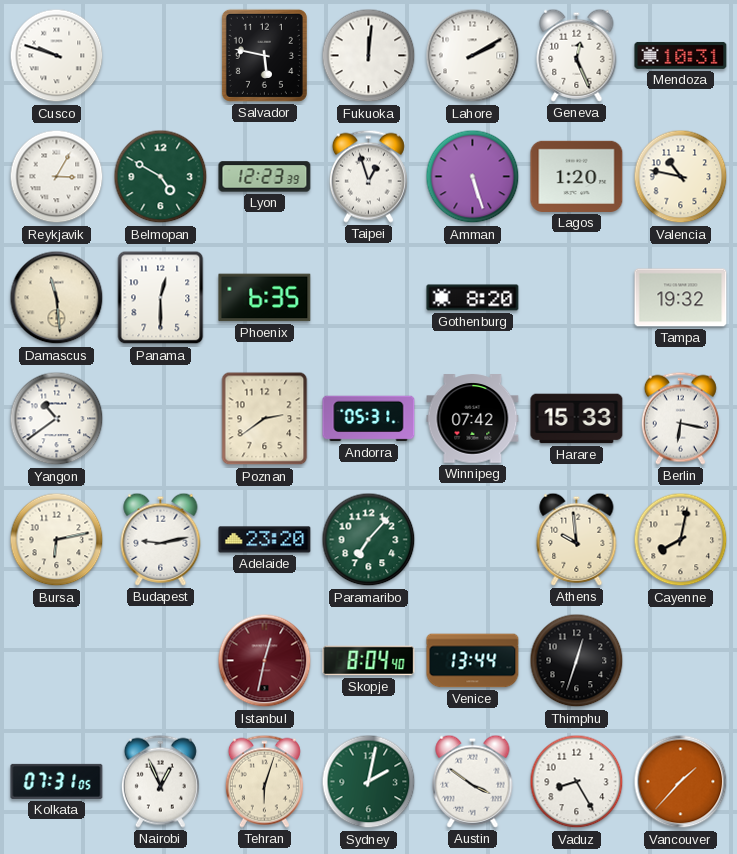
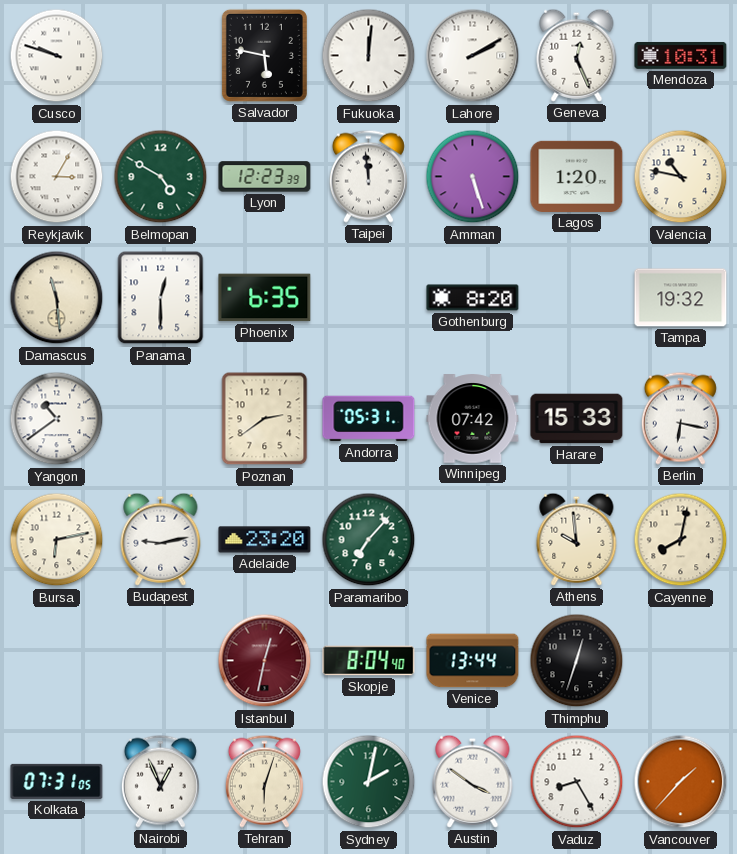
Taipei: 12:57 -> 11:59
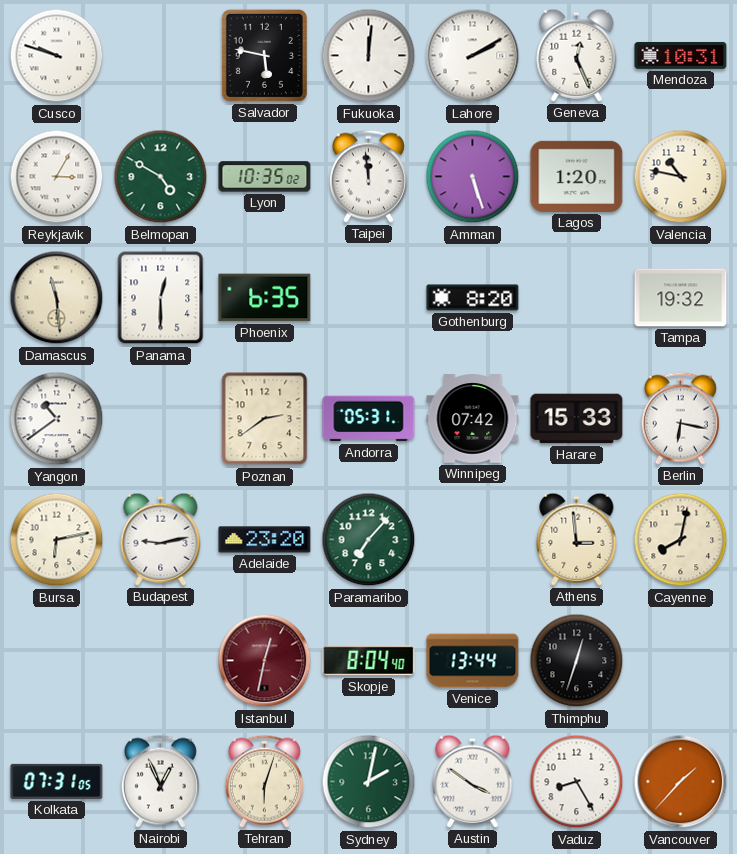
Lyon: 12:23 -> 10:35
Athens: 9:59 -> 2:59
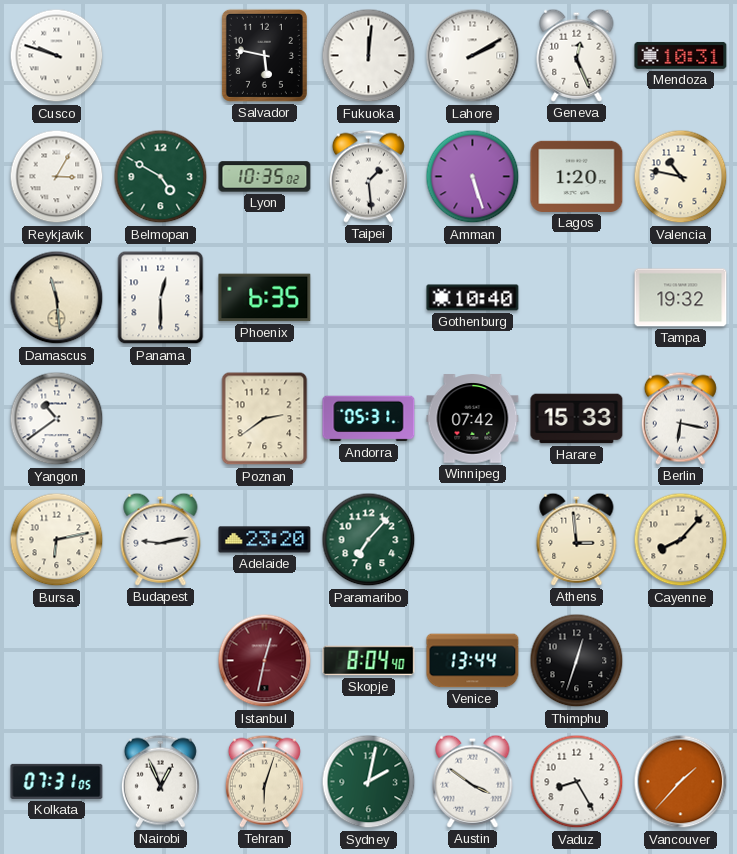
Taipei: 11:59 -> 1:29
Gothenburg: 8:20 -> 10:40
Cayenne: 8:02 -> 8:07
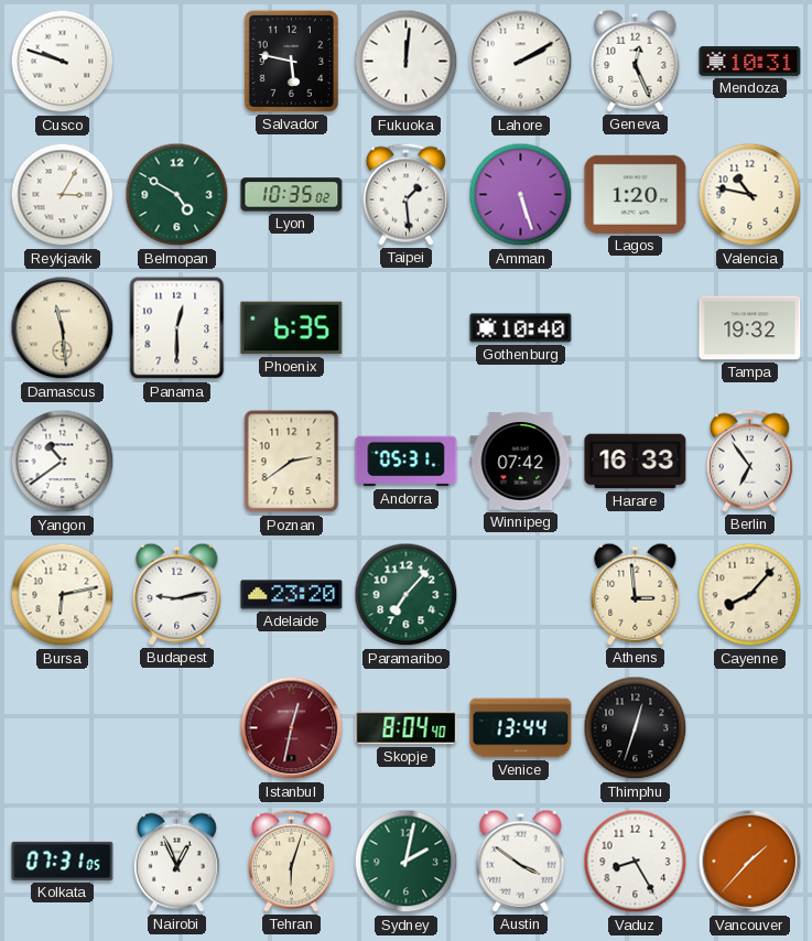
Harare: 15:33 -> 16:33
Berlin: 6:17 -> 6:54
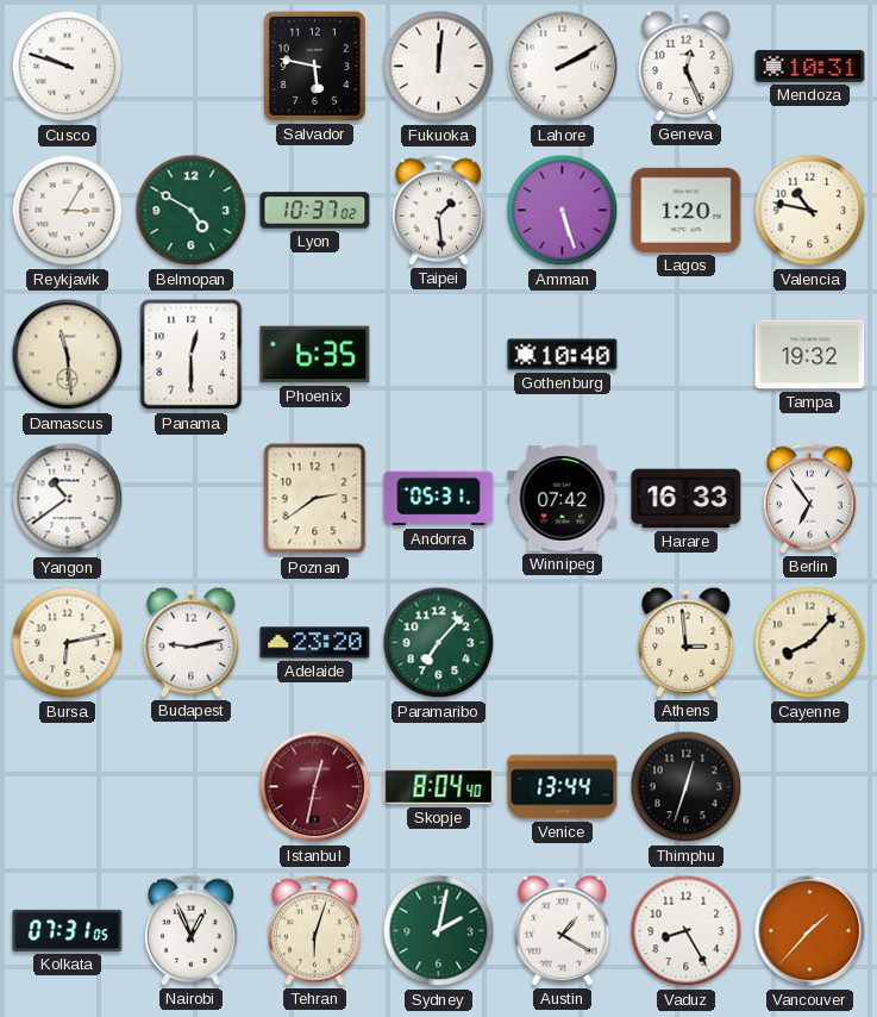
Lyon: 10:35 -> 10:37
Austin: 3:51 -> 1:20
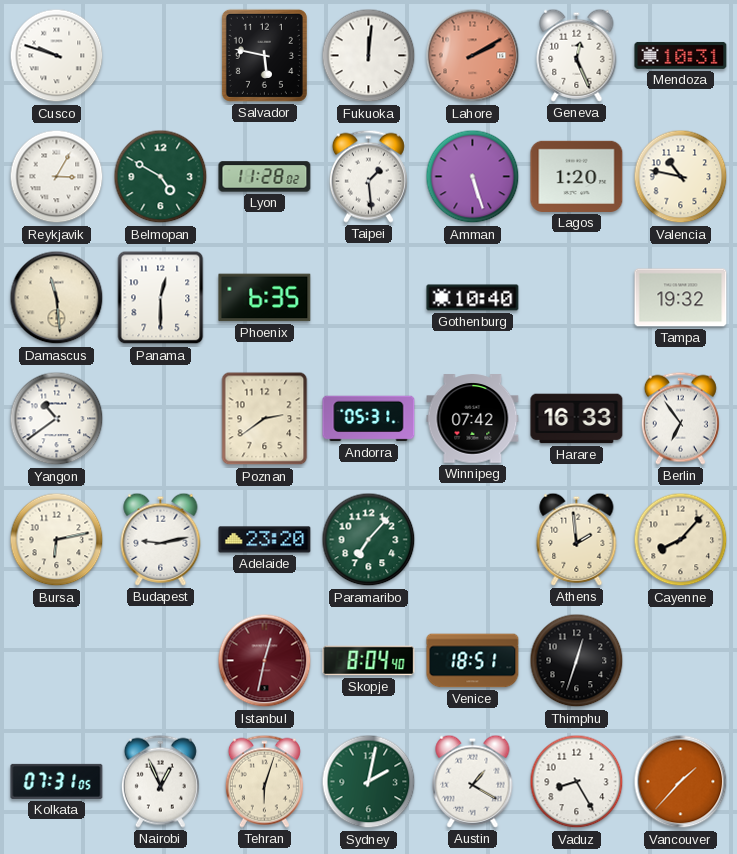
Lahore dial: white -> salmon
Lyon: 10:37 -> 11:28
Athens: 2:59 -> 1:59
Venice: 13:44 -> 18:51
